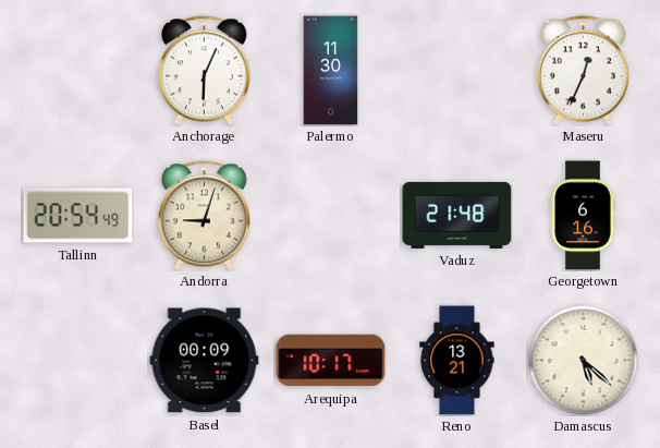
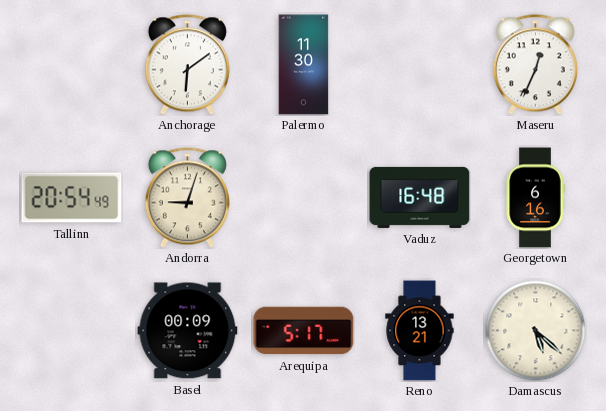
Anchorage: 6:04 -> 6:09
Vaduz: 21:48 -> 16:48
Arequipa: 10:17 -> 5:17
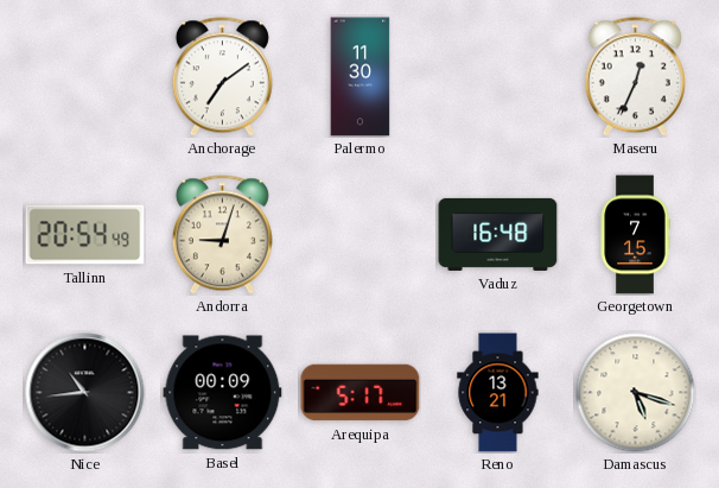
Anchorage: 6:09 -> 7:09
Georgetown: 6:16 -> 7:15
Nice: none -> 10:44
Damascus: 5:22 -> 5:18
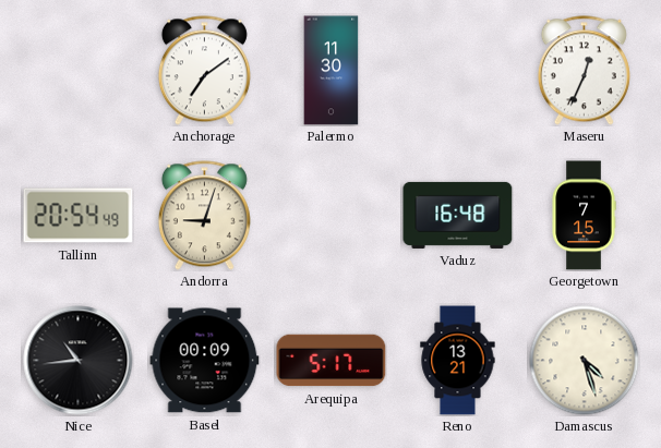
Damascus: 5:18 -> 4:27
